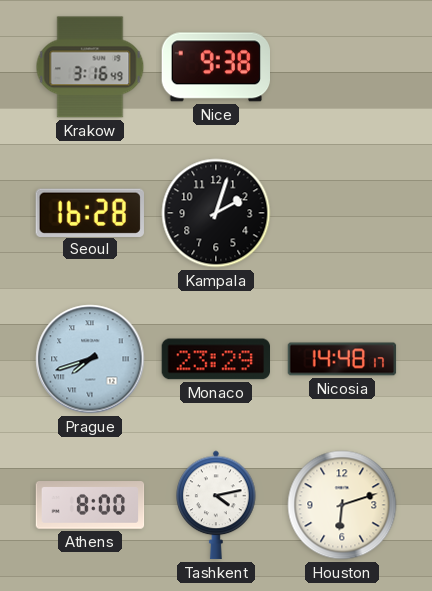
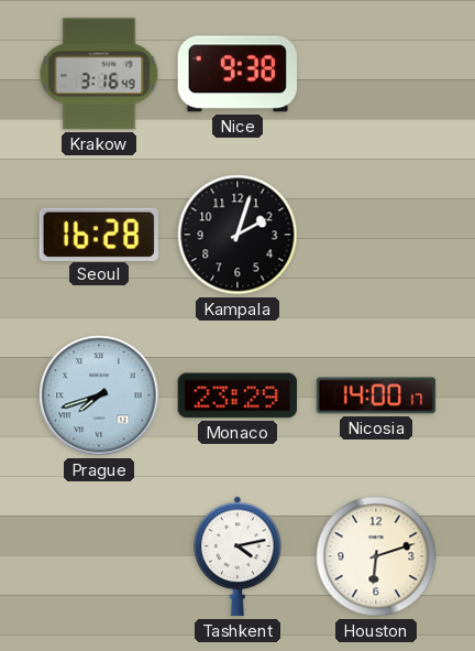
Nicosia: 14:48 -> 14:00
Athens: 8:00 -> none
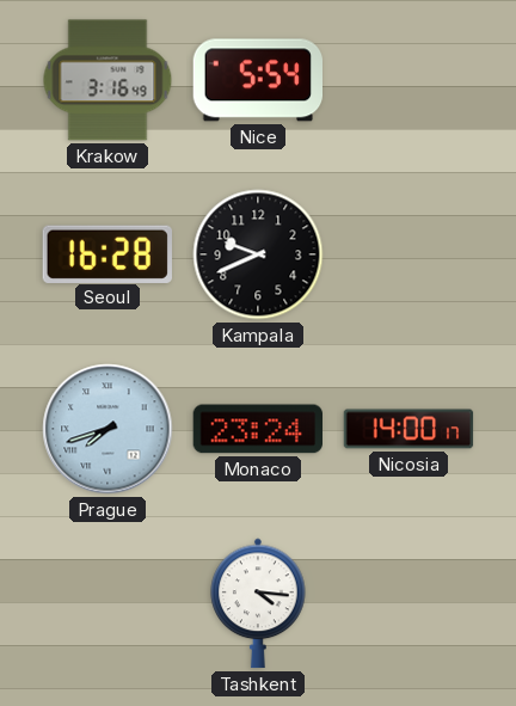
Nice: 9:38 -> 5:54
Kampala: 2:03 -> 9:41
Monaco: 23:29 -> 23:24
Tashkent: 4:13 -> 4:16
Houston: 6:12 -> none
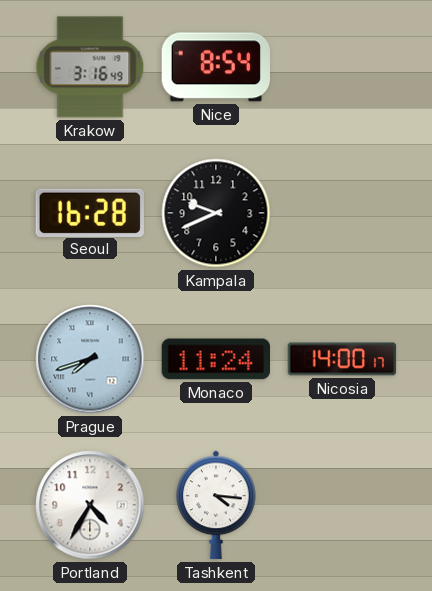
Nice: 5:54 -> 8:54
Monaco: 23:24 -> 11:24
Portland: none -> 4:35
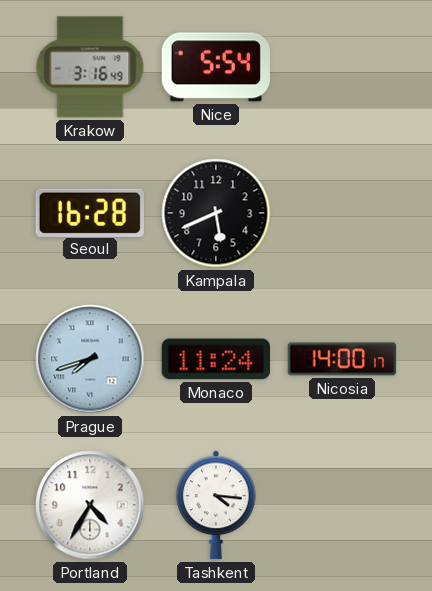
Nice: 8:54 -> 5:54
Kampala: 9:41 -> 5:41
